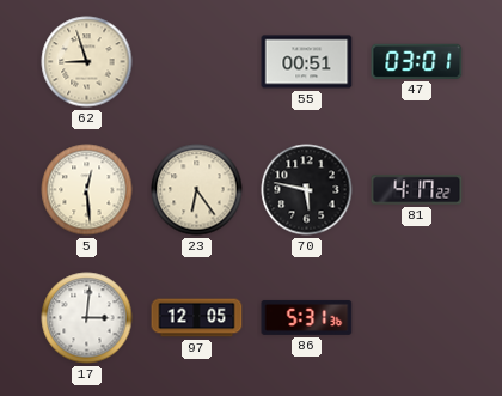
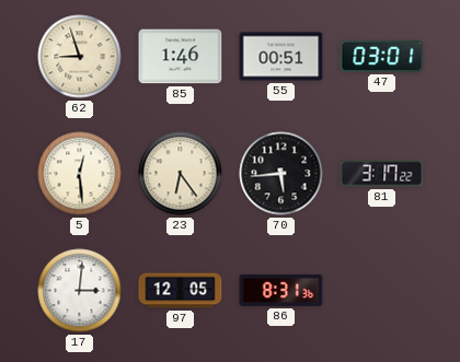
85: none -> 1:46
70: 5:47 -> 5:44
81: 4:17 -> 3:17
86: 5:31 -> 8:31
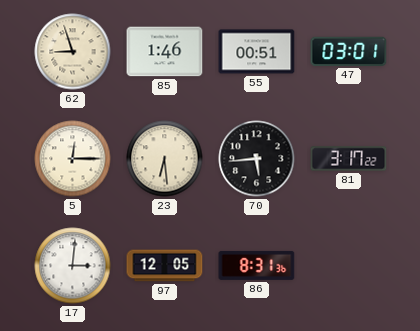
5: 12:29 -> 12:15
23: 6:24 -> 6:29
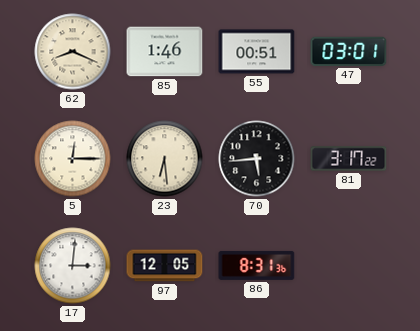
62: 8:57 -> 8:19
